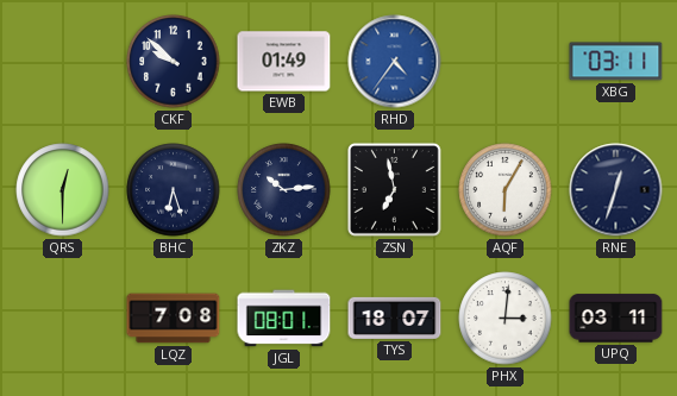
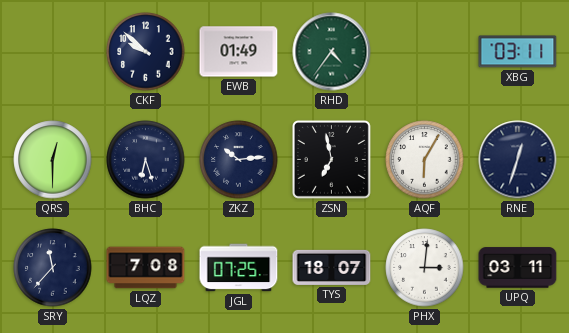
RHD dial: blue -> green
SRY: none -> 11:37
JGL: 08:01 -> 07:25
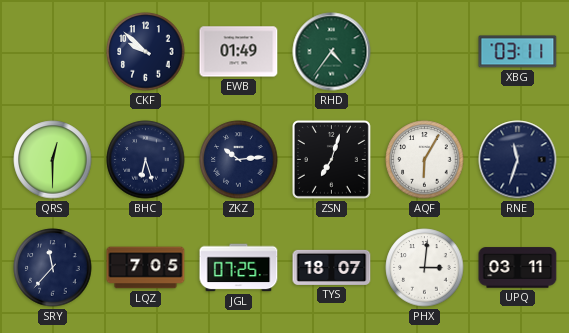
ZSN: 6:58 -> 7:03
RNE: 12:33 -> 11:33
LQZ: 7:08 -> 7:05
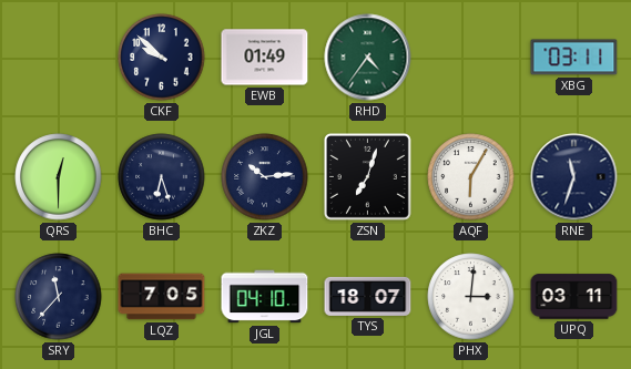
JGL: 07:25 -> 04:10
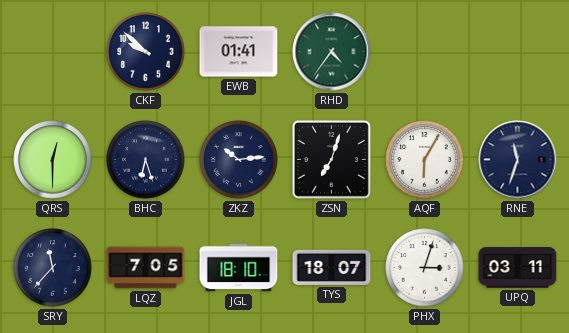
EWB: 01:49 -> 01:41
XBG: 03:11 -> none
JGL: 04:10 -> 18:10
PHX: 3:01 -> 3:03
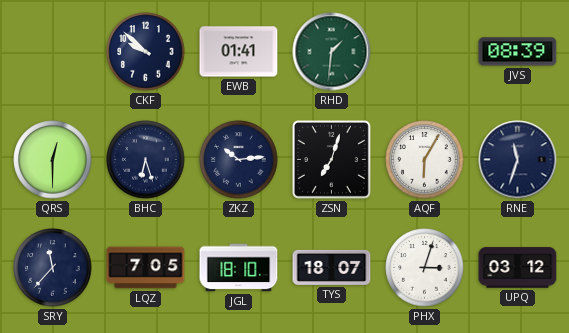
RHD: 4:36 -> 1:31
JVS: none -> 08:39
UPQ: 03:11 -> 03:12
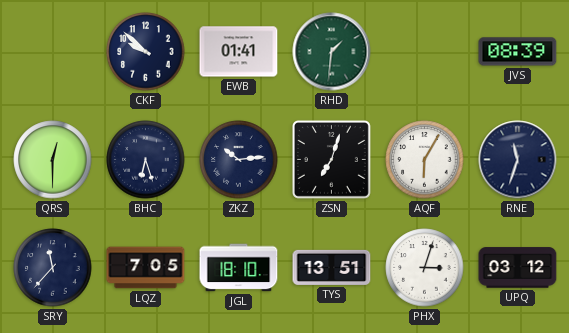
TYS: 18:07 -> 13:51
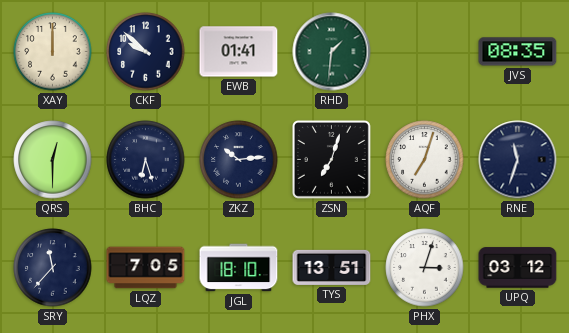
XAY: none -> 12:00
JVS: 08:39 -> 08:35
AQF: 6:05 -> 7:03
